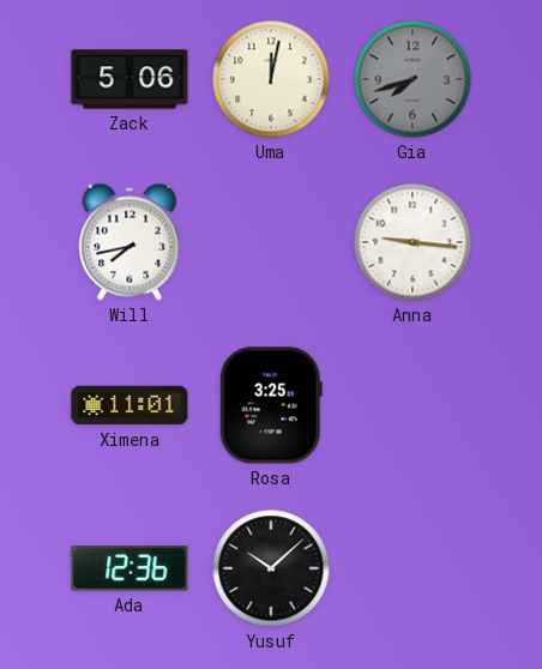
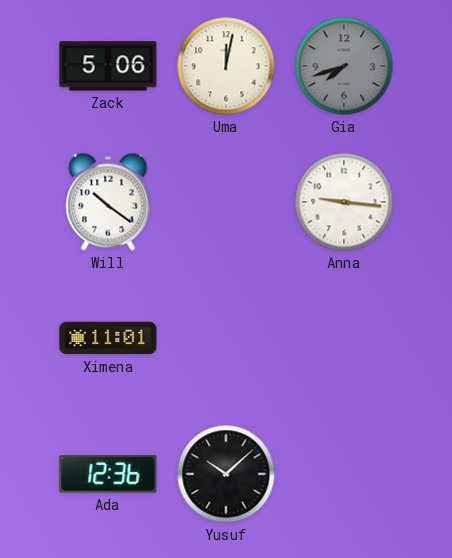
Will: 7:43 -> 10:21
Rosa: 3:25 -> none
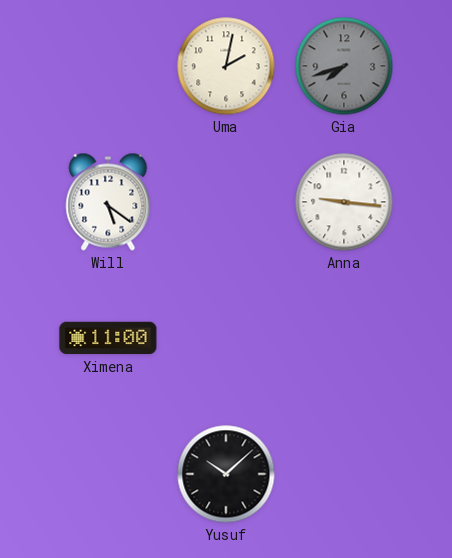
Zack: 5:06 -> none
Uma: 12:02 -> 2:02
Will: 10:21 -> 5:21
Ximena: 11:01 -> 11:00
Ada: 12:36 -> none
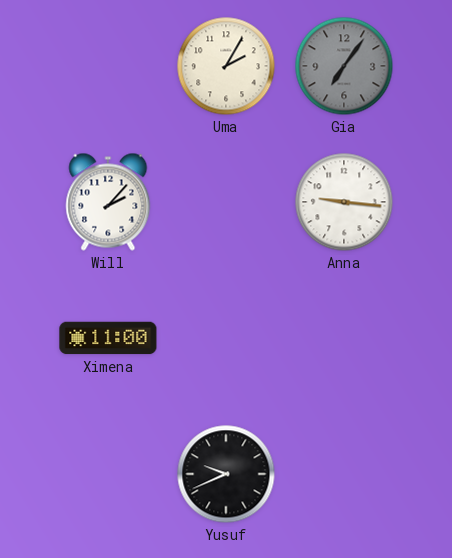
Uma: 2:02 -> 2:05
Gia: 7:42 -> 7:06
Will: 5:21 -> 2:07
Yusuf: 10:08 -> 9:41
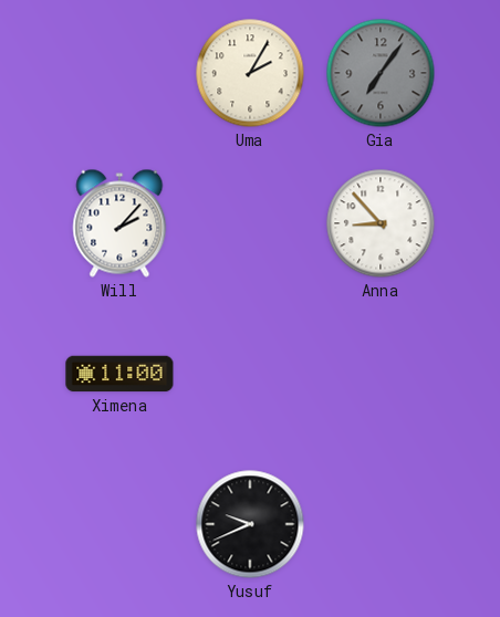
Anna: 9:16 -> 8:53
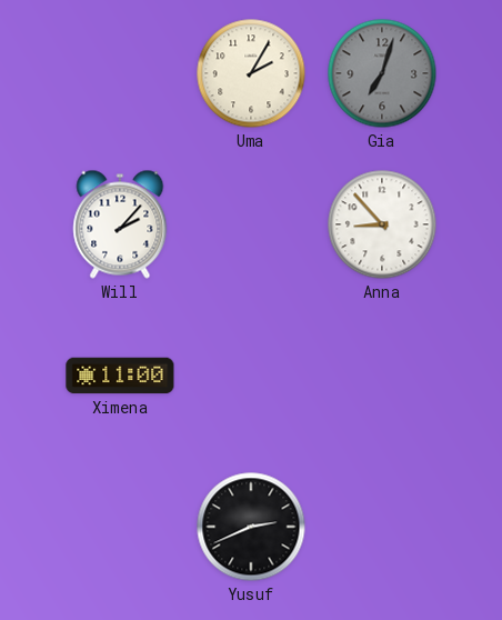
Gia: 7:06 -> 7:03
Yusuf: 9:41 -> 2:41
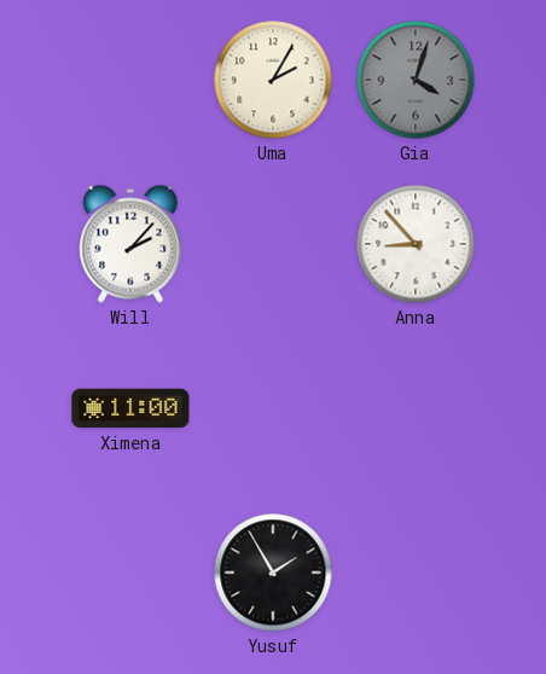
Gia: 7:03 -> 4:03
Yusuf: 2:41 -> 1:55
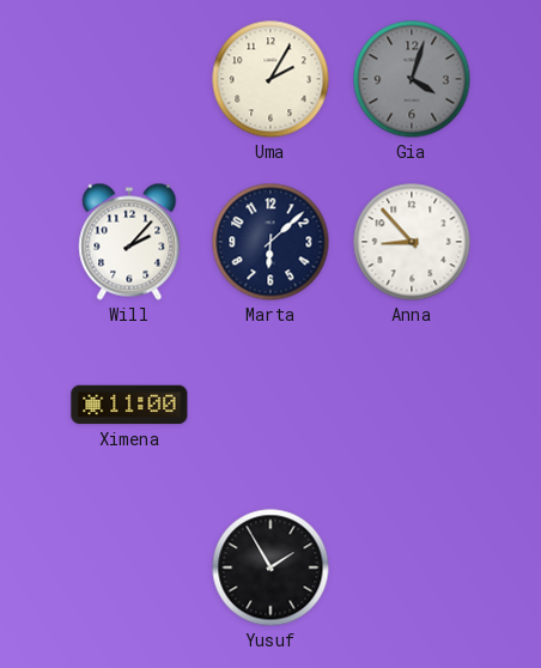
Marta: none -> 6:08
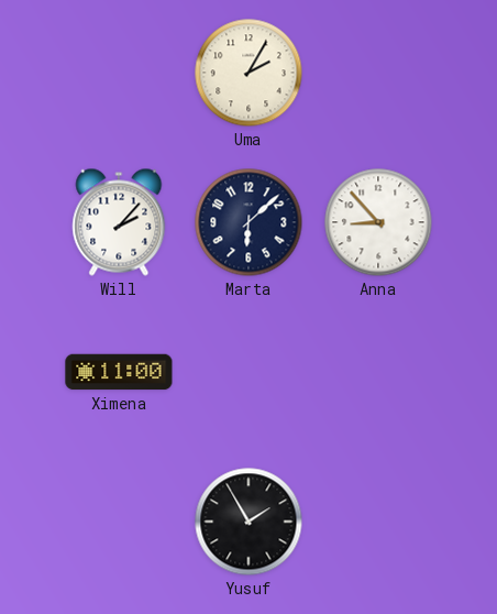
Gia: 4:03 -> none
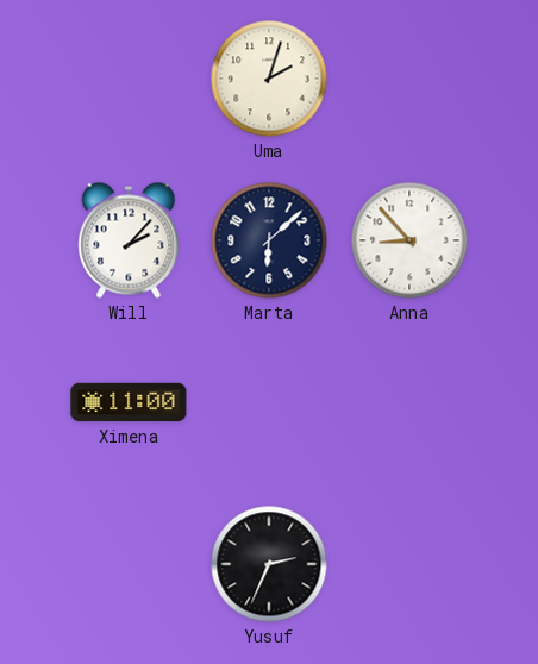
Uma: 2:05 -> 2:03
Yusuf: 1:55 -> 2:34
